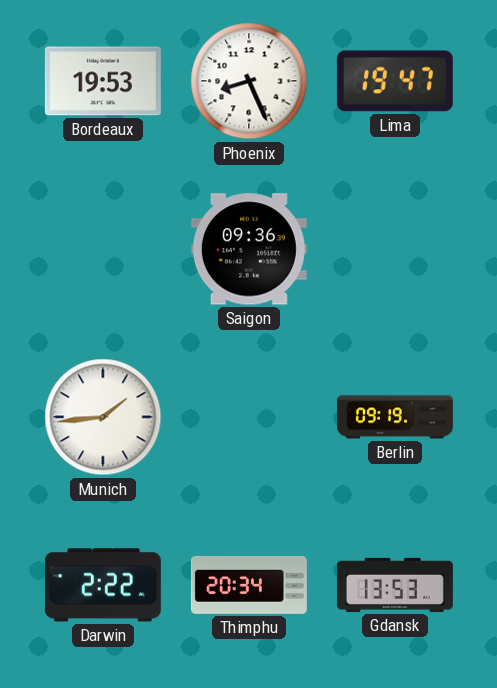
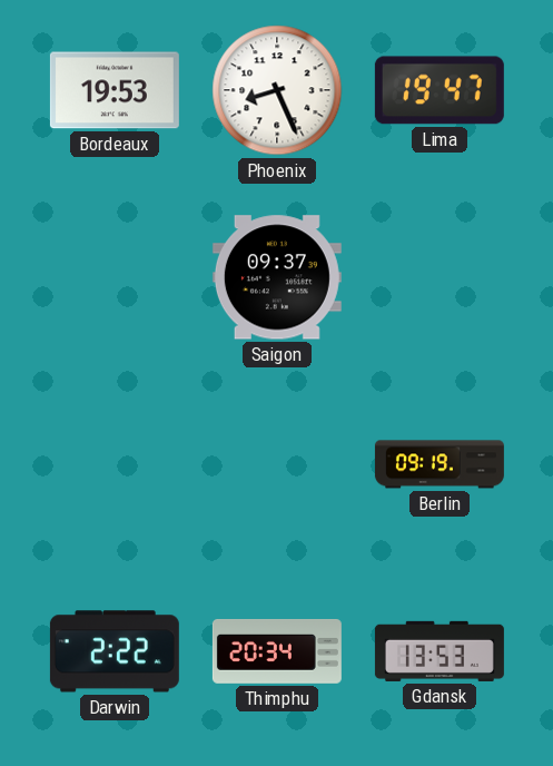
Saigon: 09:36 -> 09:37
Munich: 1:44 -> none
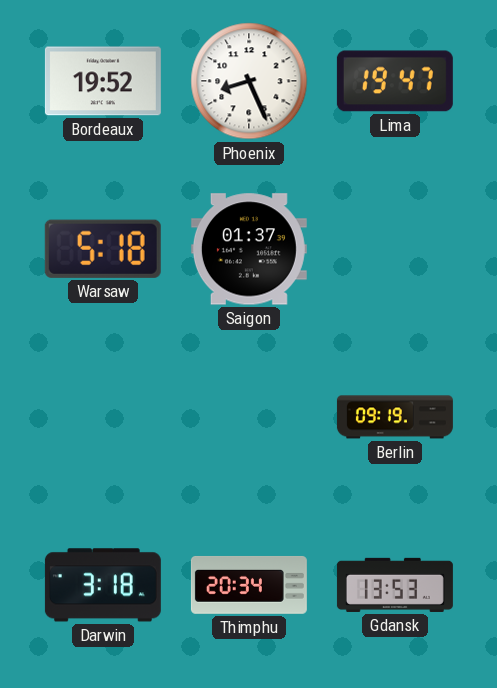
Bordeaux: 19:53 -> 19:52
Warsaw: none -> 5:18
Saigon: 09:37 -> 01:37
Darwin: 2:22 -> 3:18
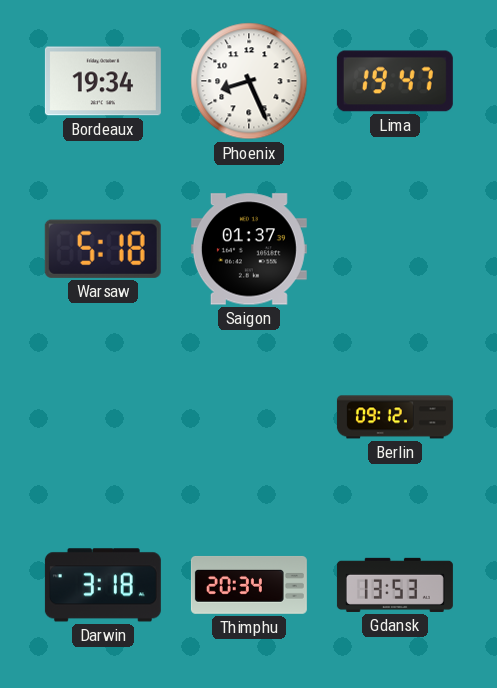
Bordeaux: 19:52 -> 19:34
Berlin: 09:19 -> 09:12
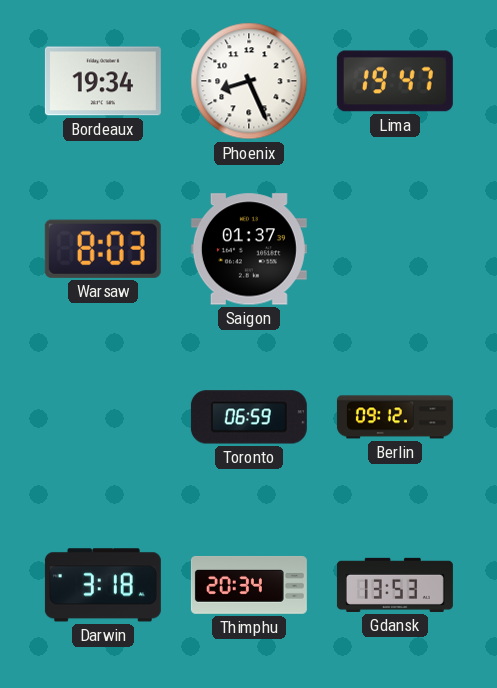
Warsaw: 5:18 -> 8:03
Toronto: none -> 06:59
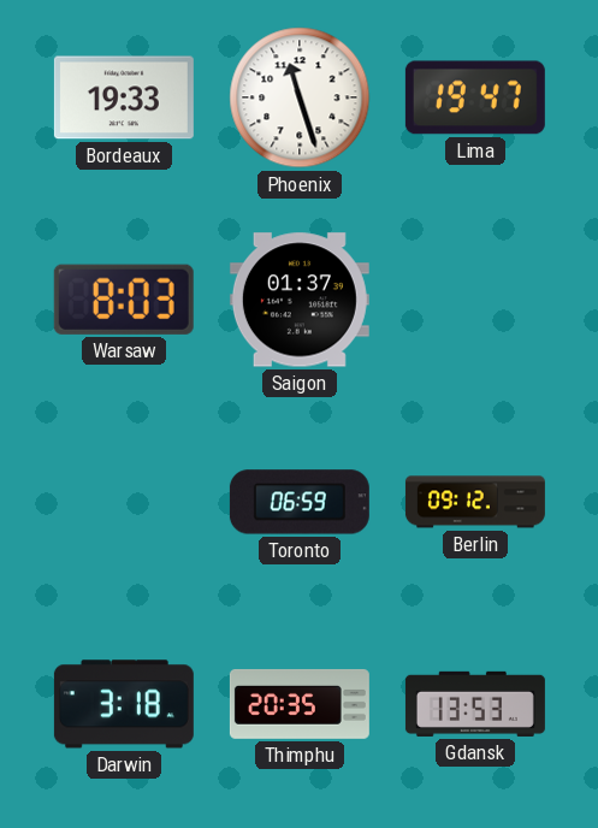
Bordeaux: 19:34 -> 19:33
Phoenix: 8:26 -> 11:27
Thimphu: 20:34 -> 20:35
